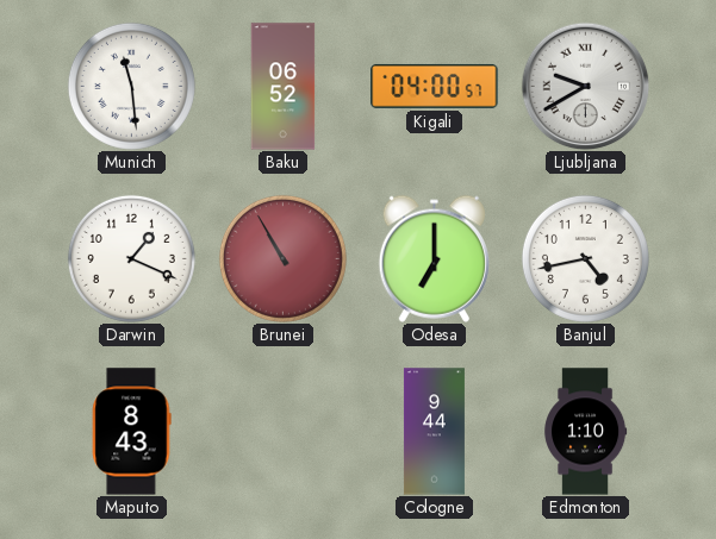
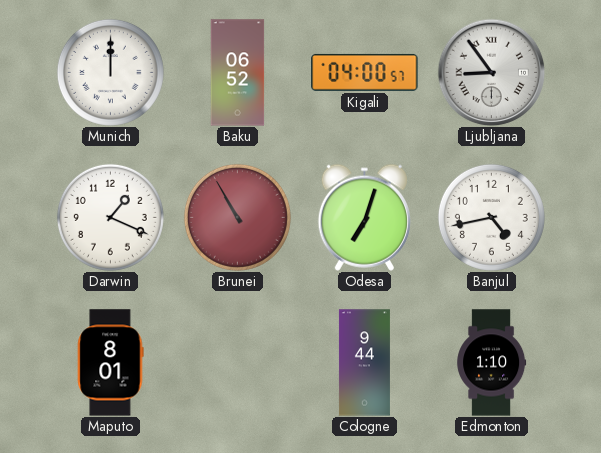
Munich: 11:29 -> 12:00
Ljubljana: 9:40 -> 8:54
Odesa: 7:00 -> 7:03
Maputo: 8:43 -> 8:01
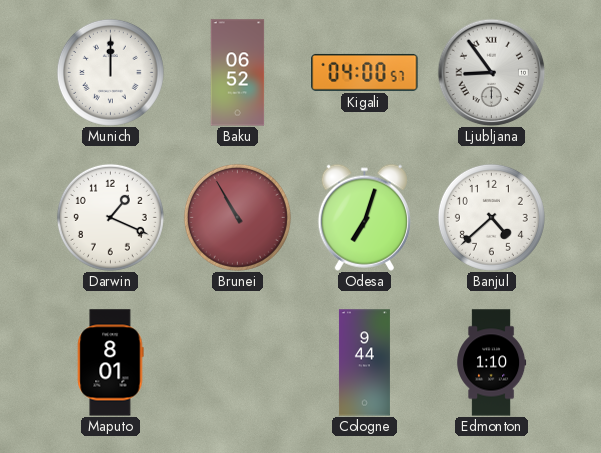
Banjul: 4:43 -> 4:38
